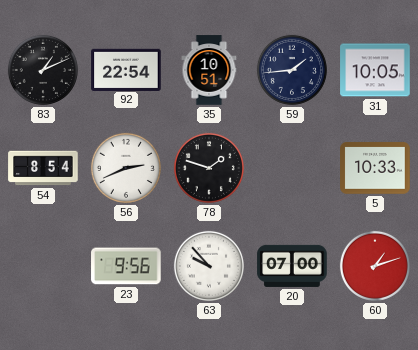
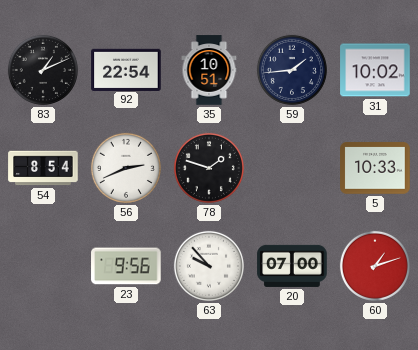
31: 10:05 -> 10:02
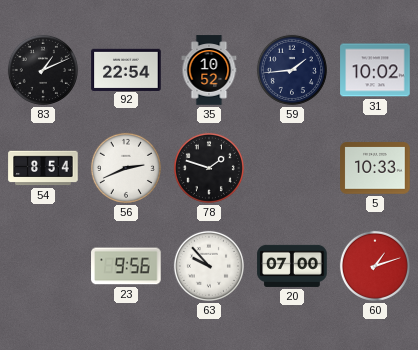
35: 10:51 -> 10:52
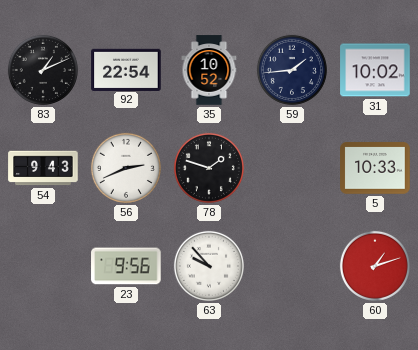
54: 8:54 -> 9:43
20: 07:00 -> none
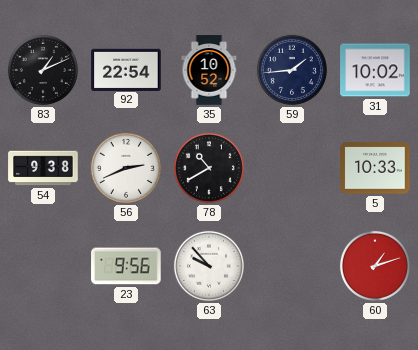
54: 9:43 -> 9:38
78: 1:48 -> 10:40
